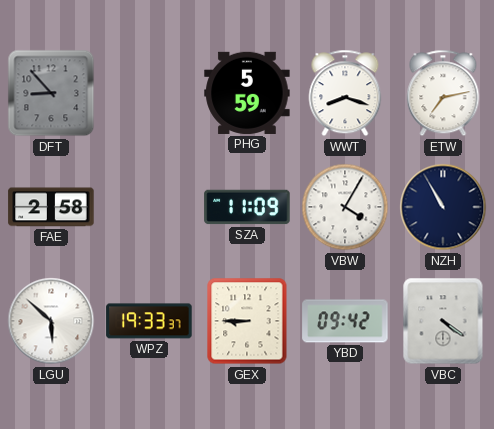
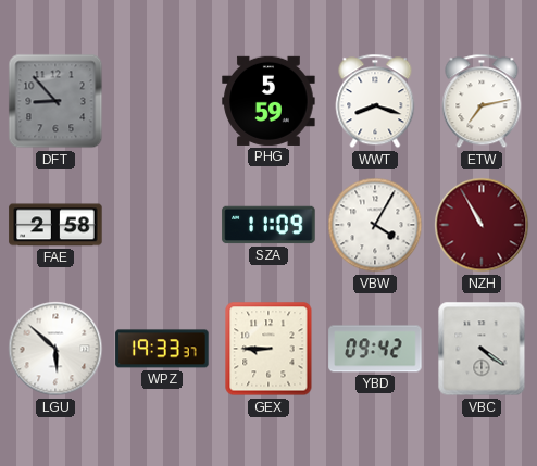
NZH dial: navy -> burgundy
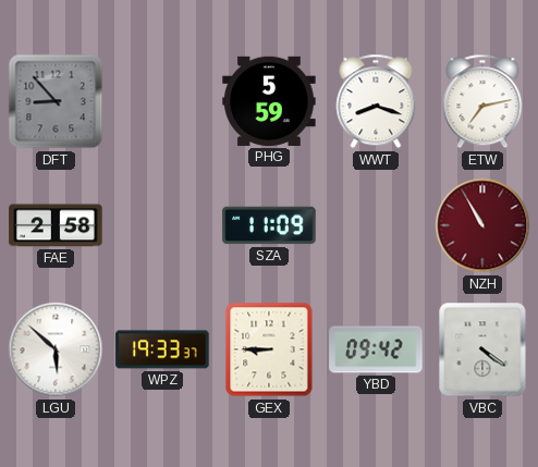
VBW: 4:05 -> none
